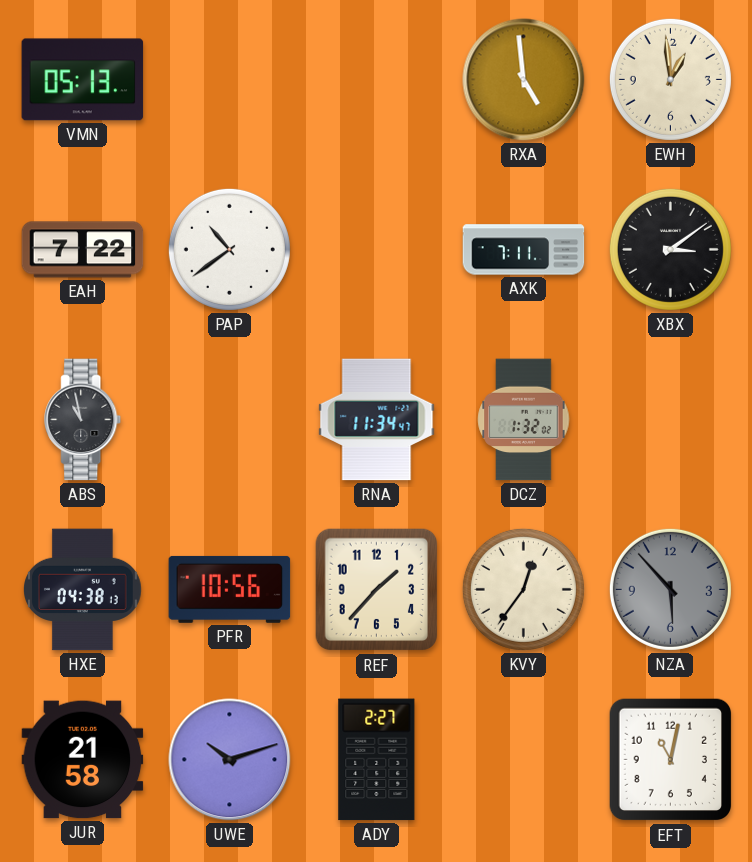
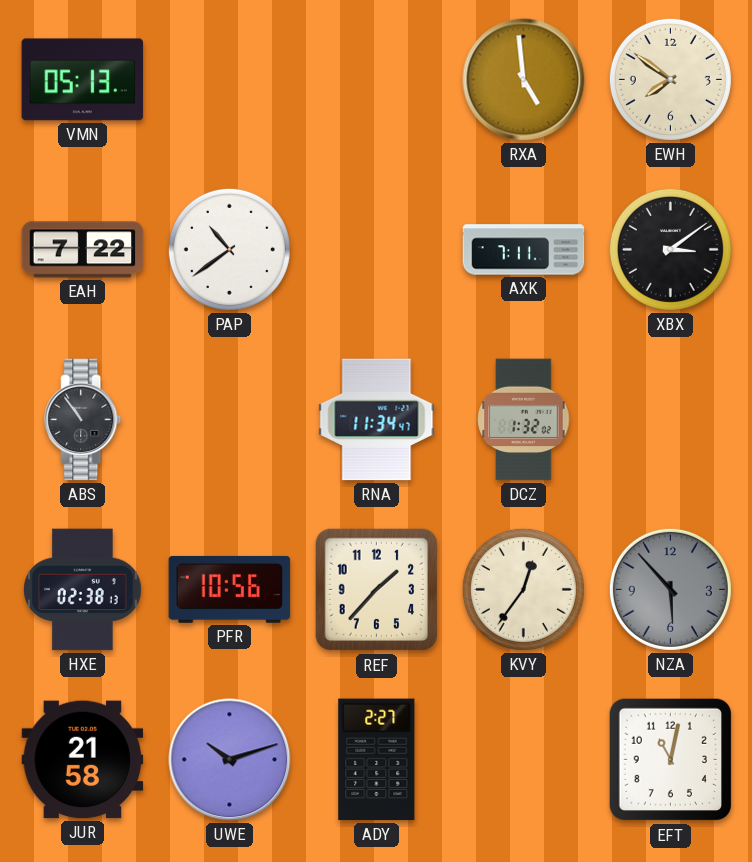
EWH: 12:59 -> 7:51
ABS: 10:58 -> 10:54
HXE: 04:38 -> 02:38
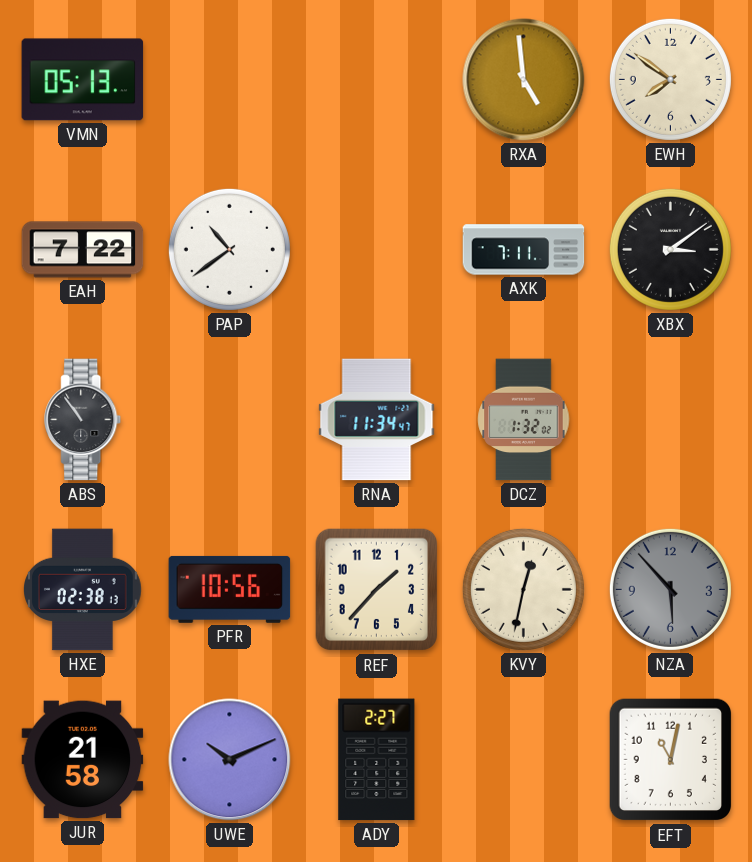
KVY: 12:36 -> 12:32
UWE: 10:12 -> 10:11
